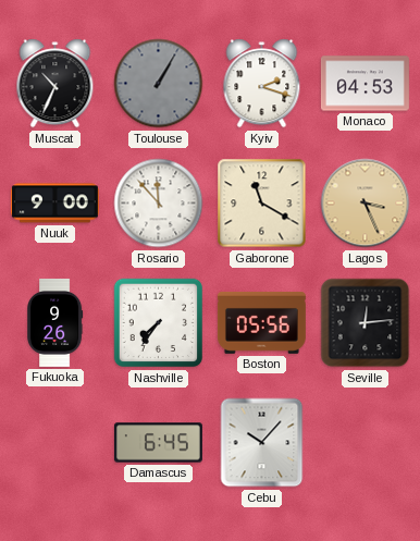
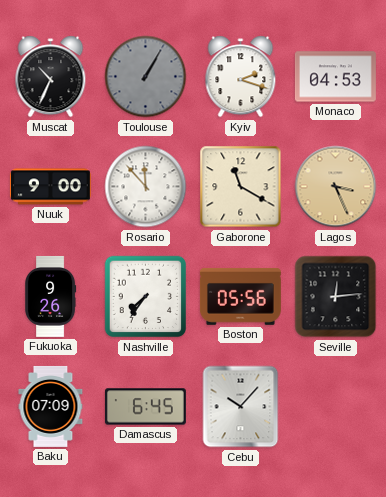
Baku: none -> 07:09
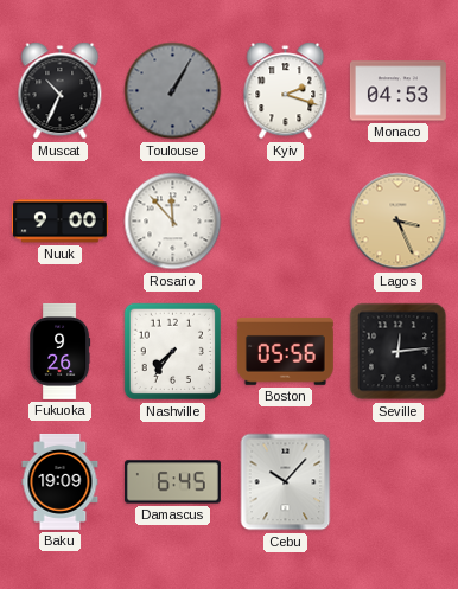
Gaborone: 11:20 -> none
Baku: 07:09 -> 19:09
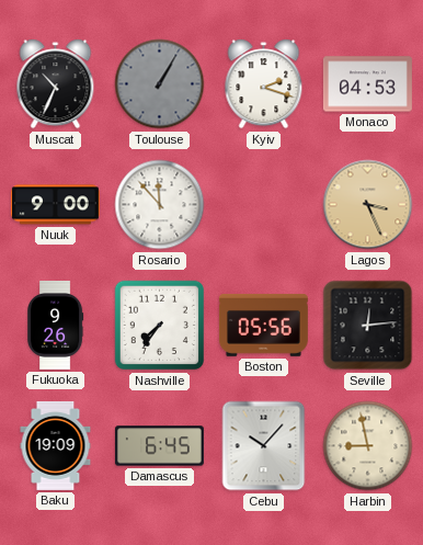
Harbin: none -> 8:58
